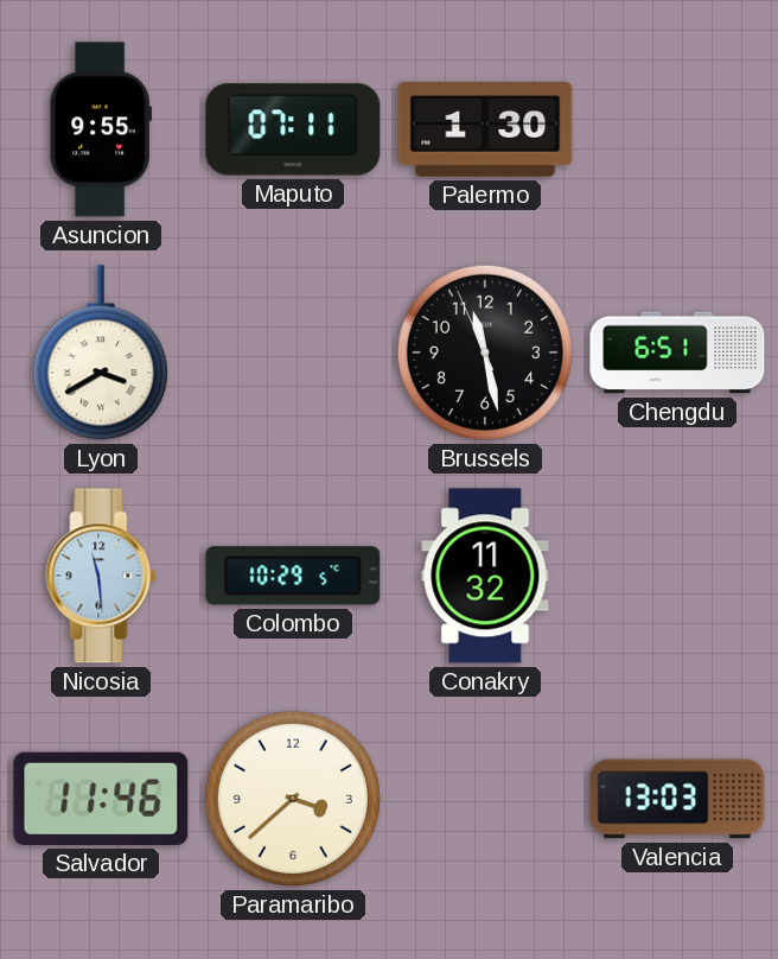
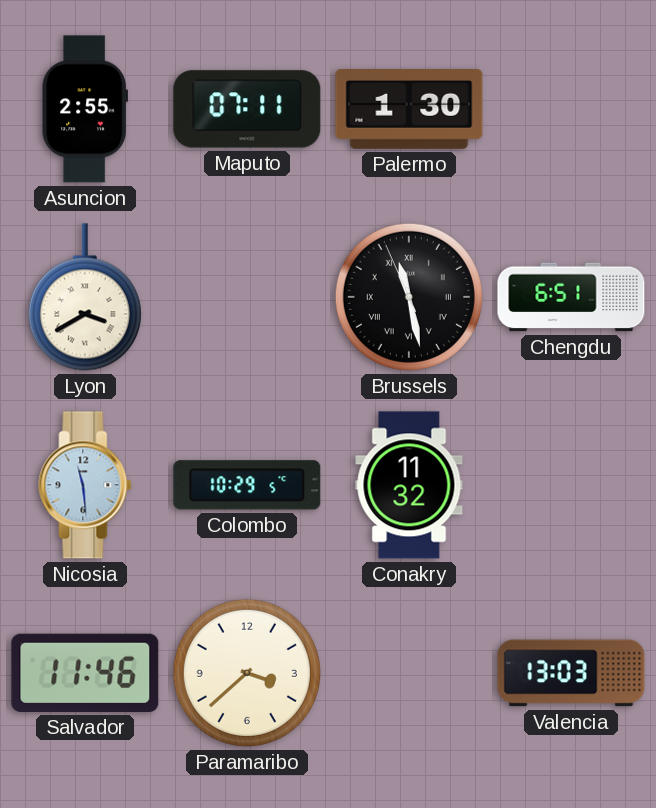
Asuncion: 9:55 -> 2:55
Brussels numerals: Arabic -> Roman
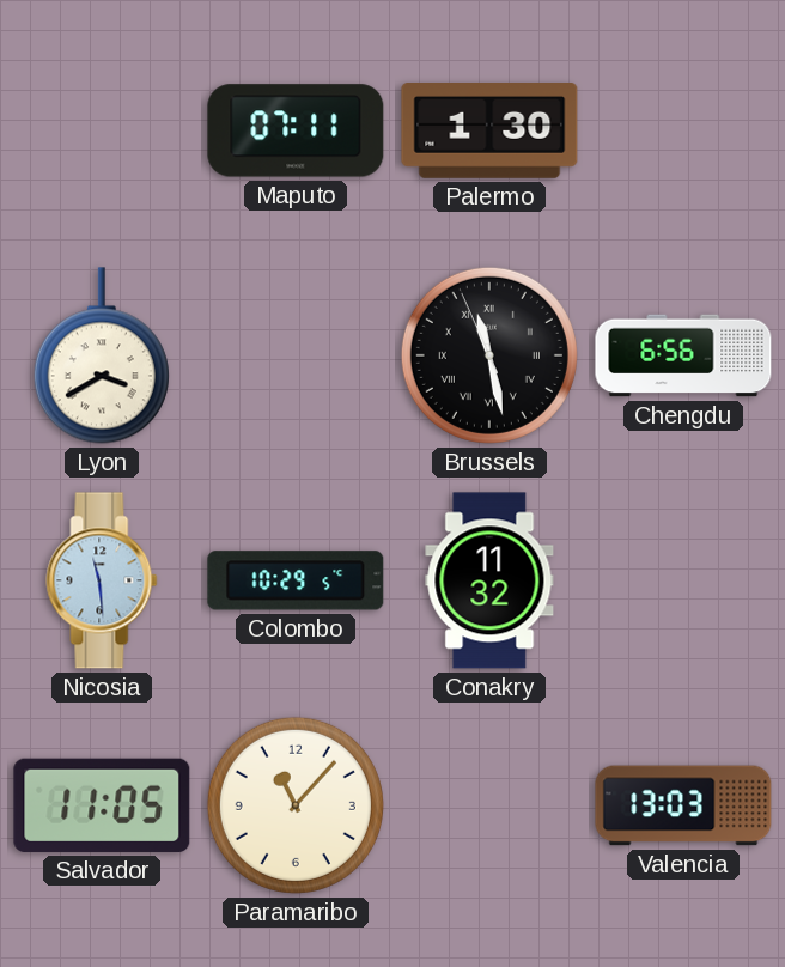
Asuncion: 2:55 -> none
Chengdu: 6:51 -> 6:56
Salvador: 11:46 -> 11:05
Paramaribo: 3:38 -> 11:07
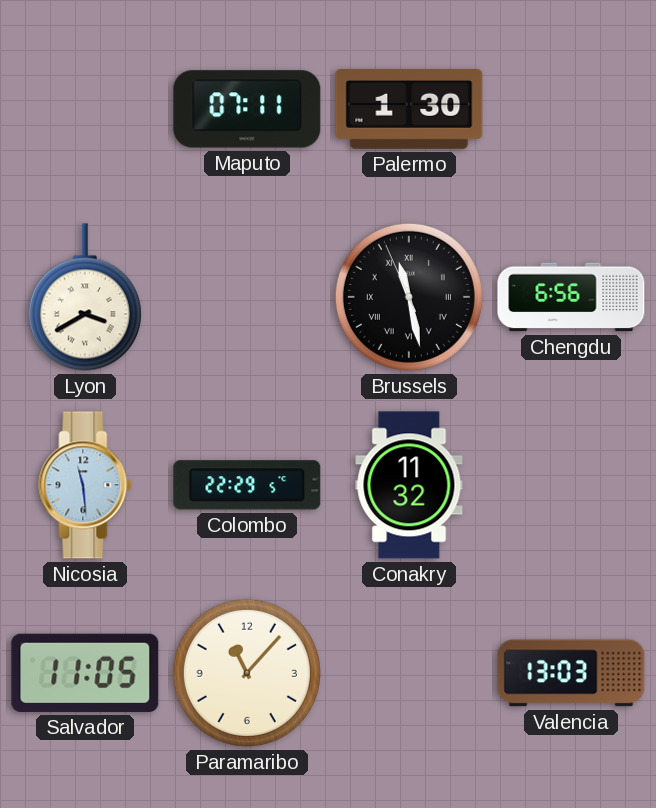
Colombo: 10:29 -> 22:29
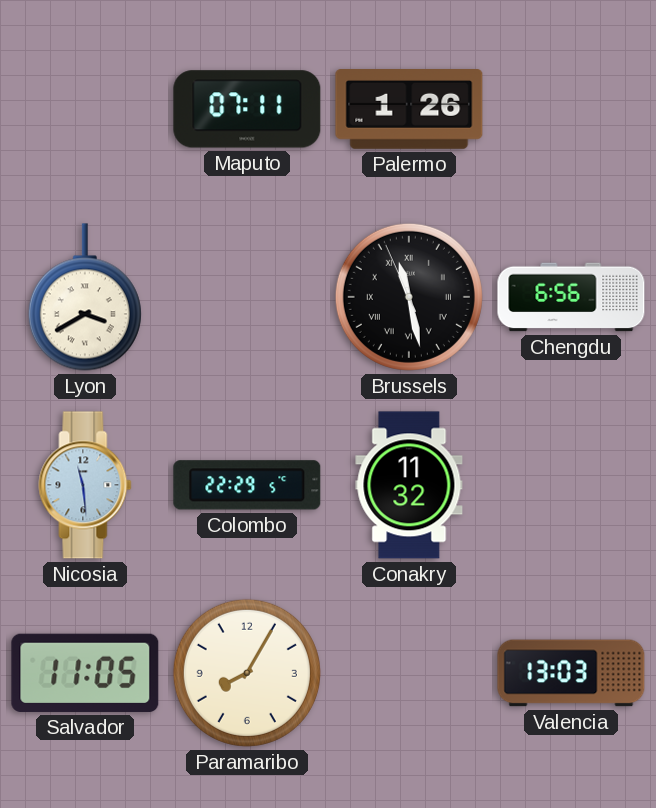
Palermo: 1:30 -> 1:26
Paramaribo: 11:07 -> 8:05
